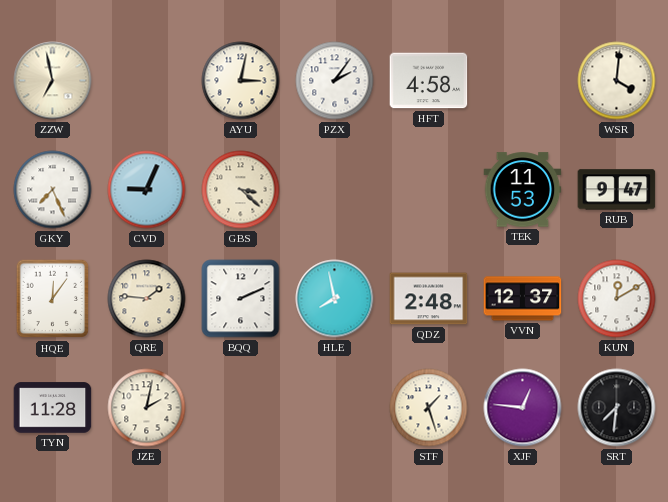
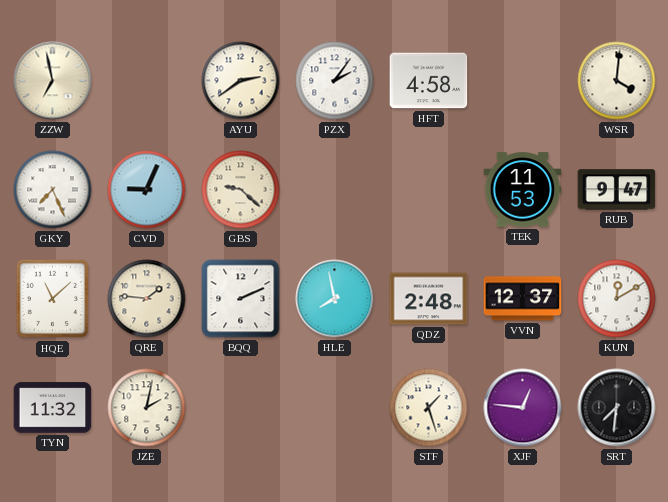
AYU: 3:02 -> 2:39
GBS: 3:22 -> 9:22
HQE: 12:06 -> 11:08
TYN: 11:28 -> 11:32
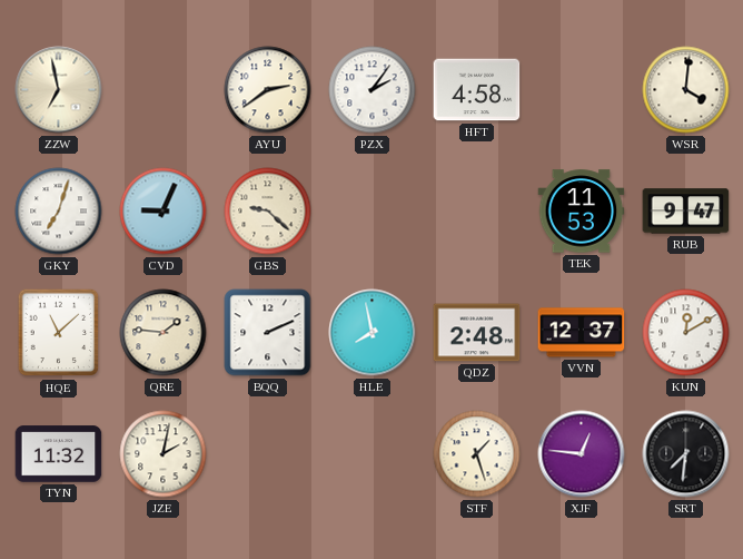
GKY: 7:26 -> 7:03
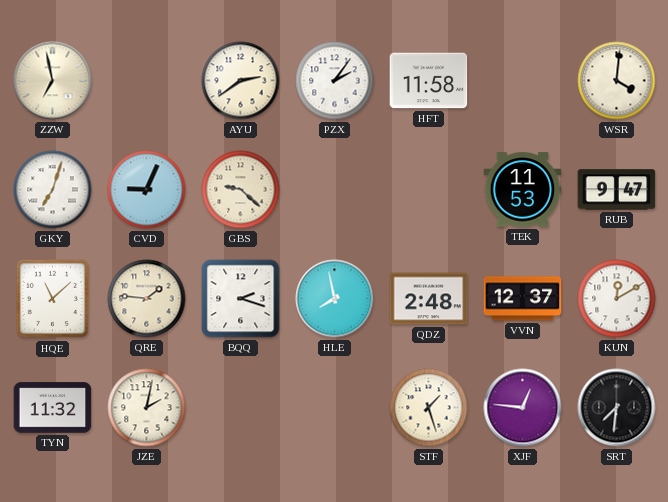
HFT: 4:58 -> 11:58
BQQ: 2:11 -> 2:18
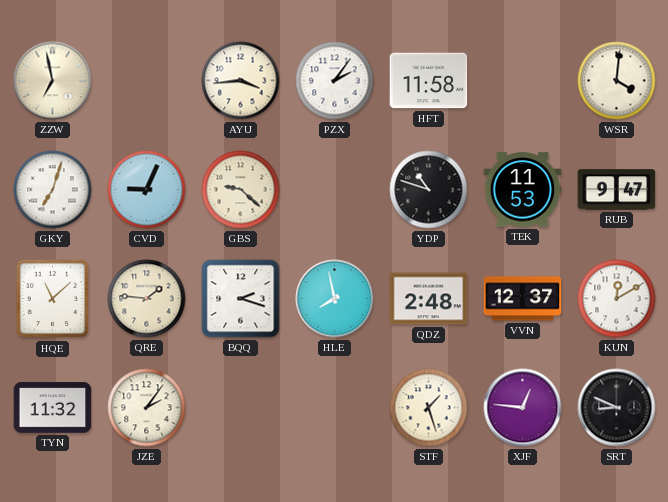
AYU: 2:39 -> 3:44
YDP: none -> 10:48
JZE: 2:02 -> 2:06
SRT: 7:31 -> 8:49
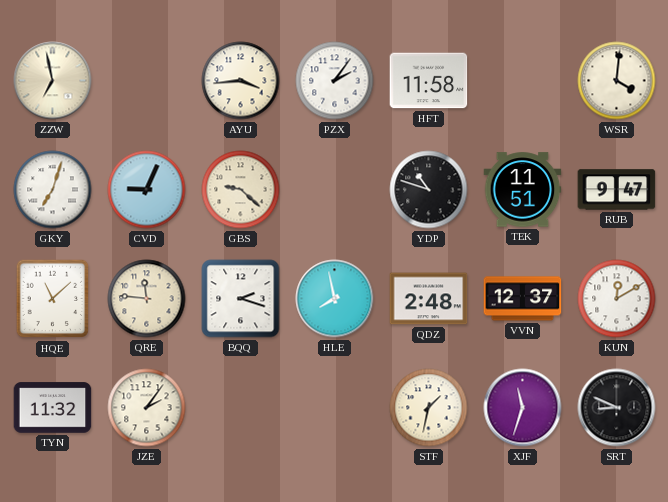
TEK: 11:53 -> 11:51
QRE: 1:46 -> 11:46
STF: 1:27 -> 1:32
XJF: 12:46 -> 11:33
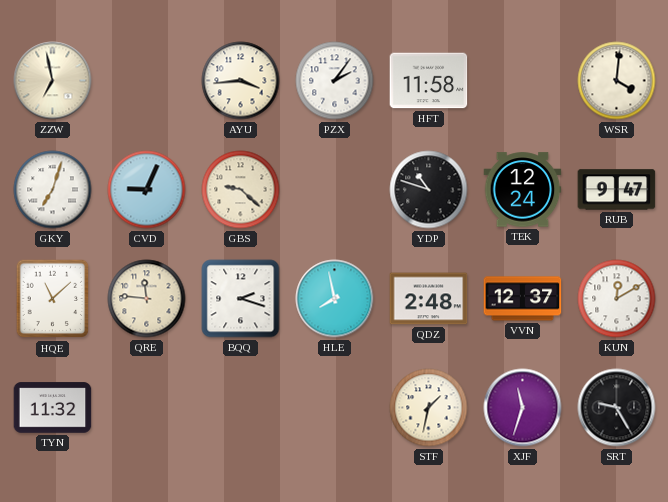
TEK: 11:51 -> 12:24
JZE: 2:06 -> none
SRT: 8:49 -> 9:25
